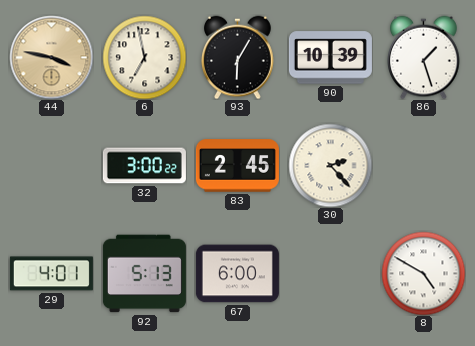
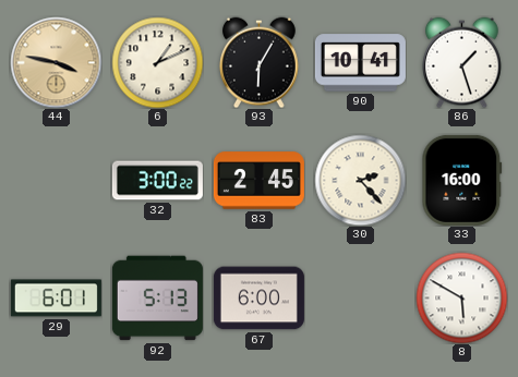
6: 6:58 -> 1:11
90: 10:39 -> 10:41
33: none -> 16:00
29: 4:01 -> 6:01
8: 4:50 -> 5:50
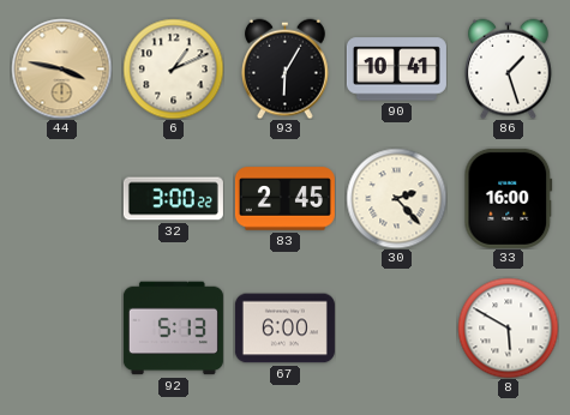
29: 6:01 -> none
